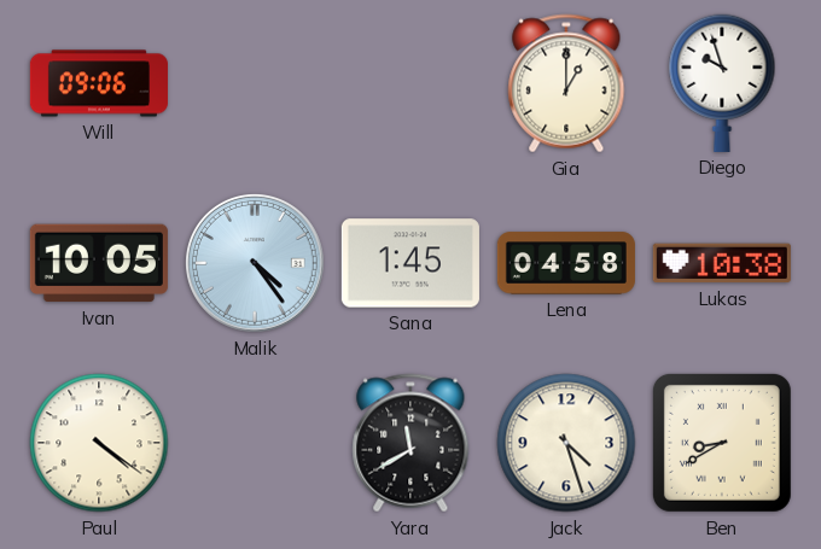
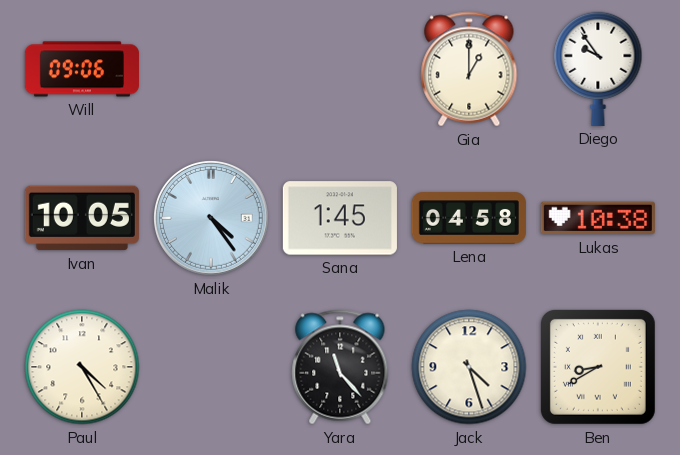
Diego: 9:57 -> 9:54
Paul: 4:21 -> 4:25
Yara: 11:40 -> 11:23
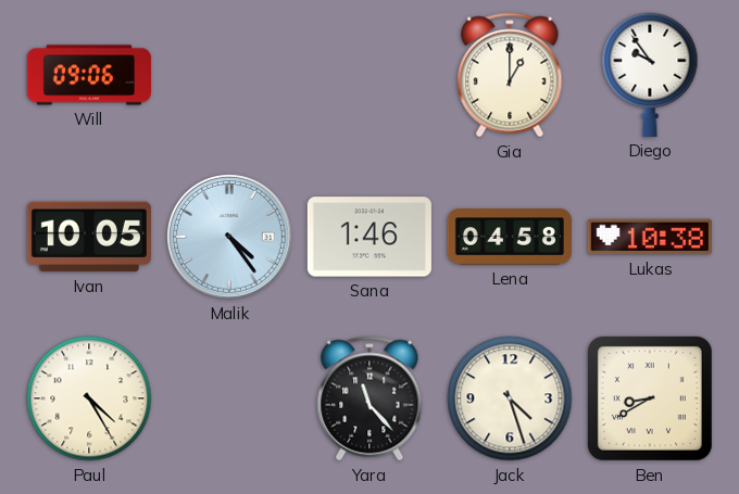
Sana: 1:45 -> 1:46
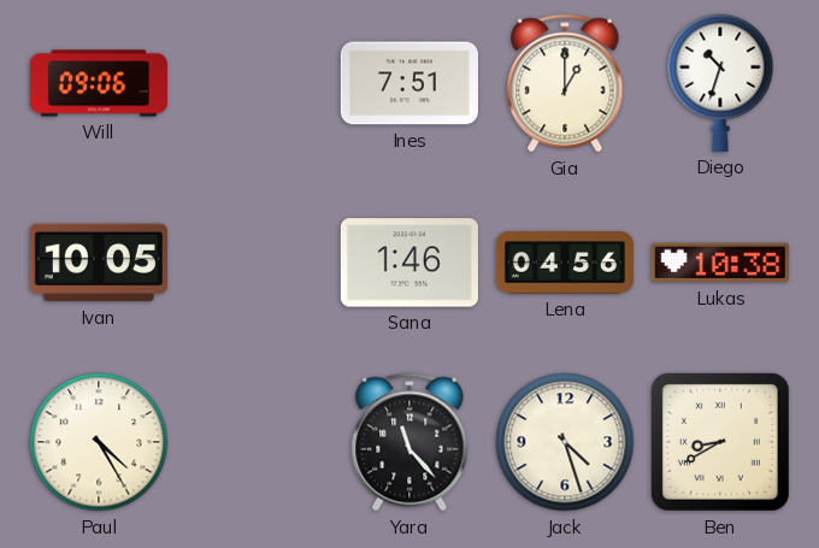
Ines: none -> 7:51
Diego: 9:54 -> 10:33
Malik: 4:24 -> none
Lena: 04:58 -> 04:56
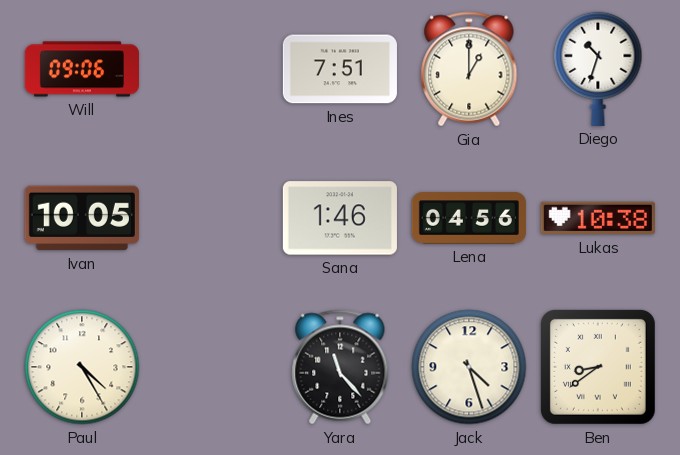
Ben: 8:40 -> 8:39
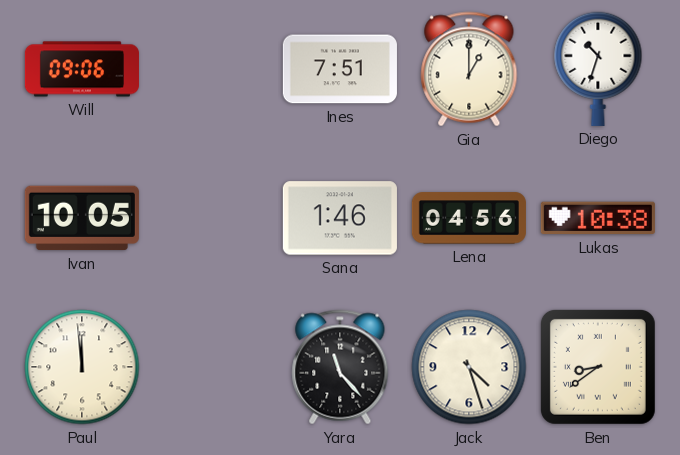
Paul: 4:25 -> 11:59
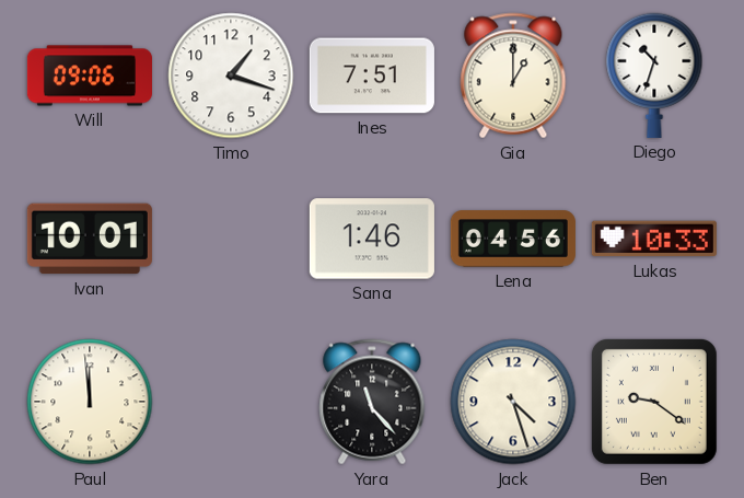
Timo: none -> 1:18
Ivan: 10:05 -> 10:01
Lukas: 10:38 -> 10:33
Ben: 8:39 -> 9:21
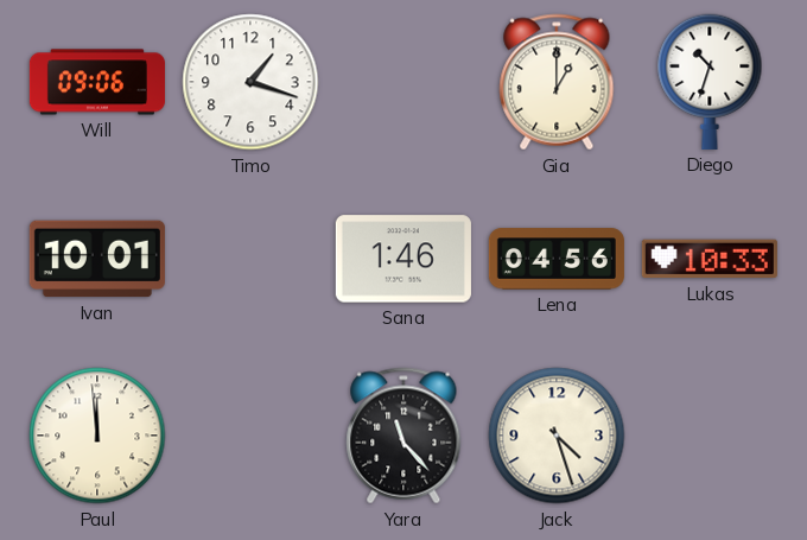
Ines: 7:51 -> none
Ben: 9:21 -> none
